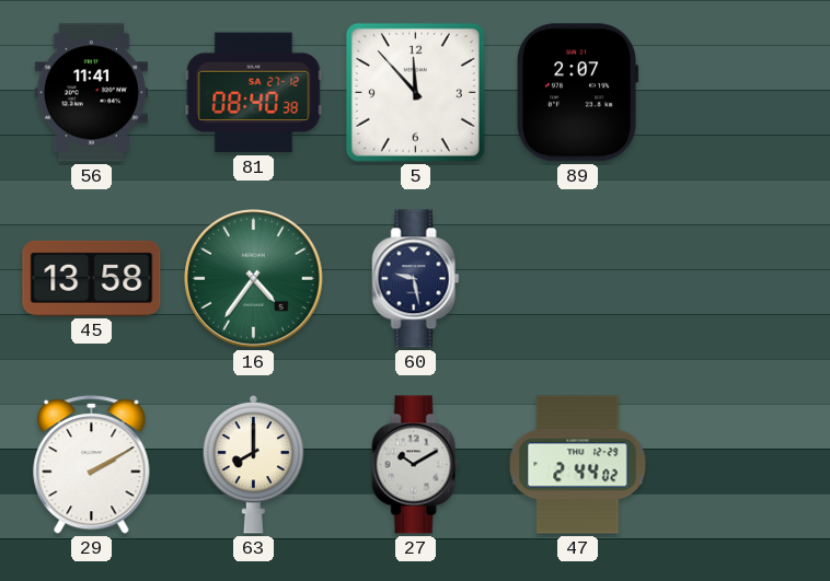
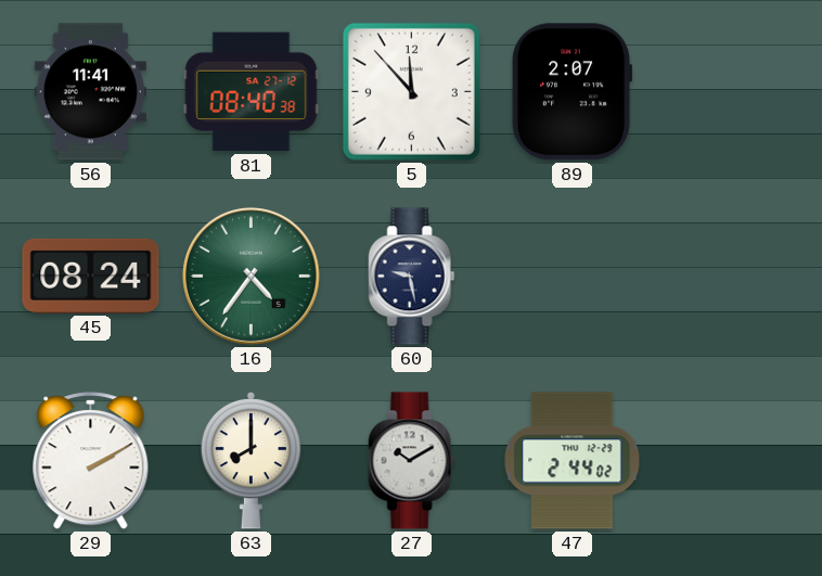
45: 13:58 -> 08:24
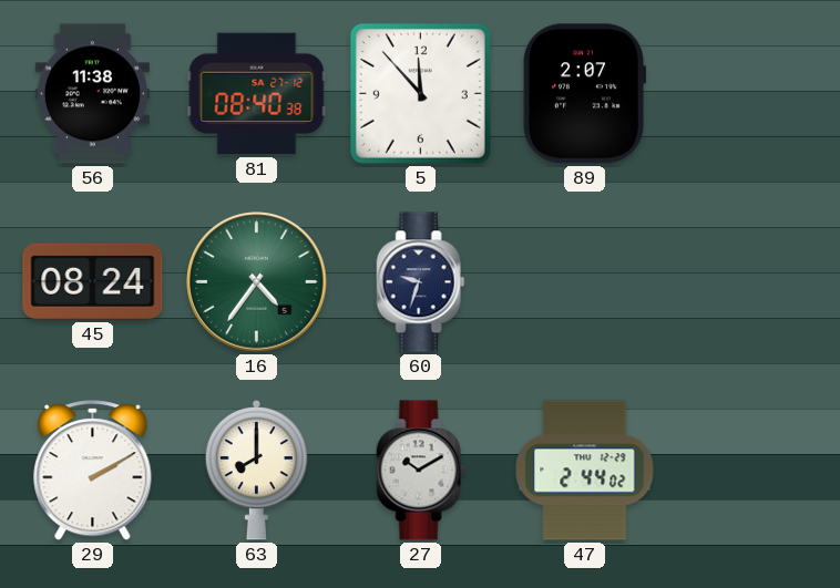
56: 11:41 -> 11:38
60: 9:28 -> 9:33
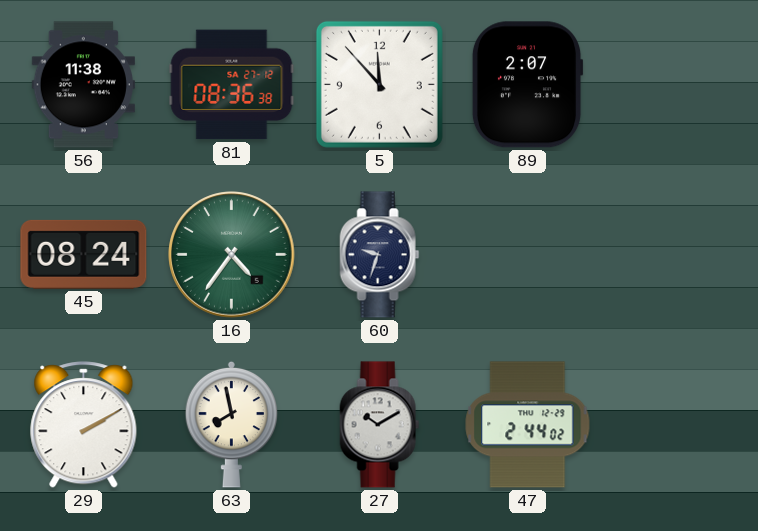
81: 08:40 -> 08:36
63: 8:00 -> 7:58
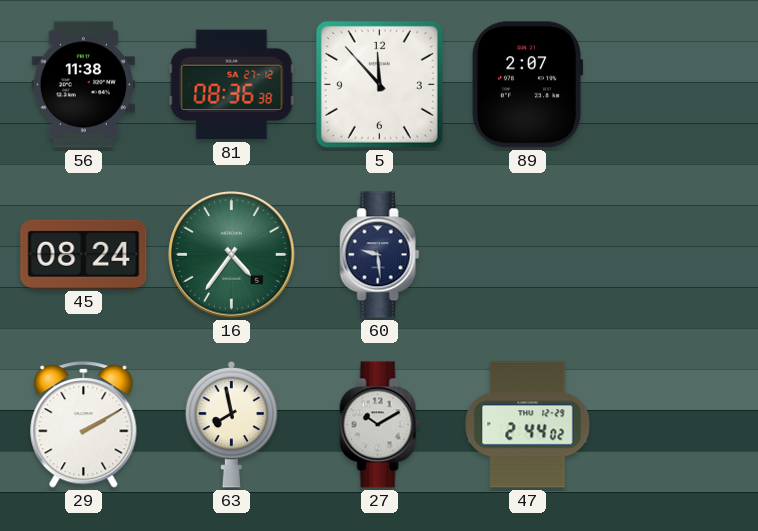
60: 9:33 -> 9:29
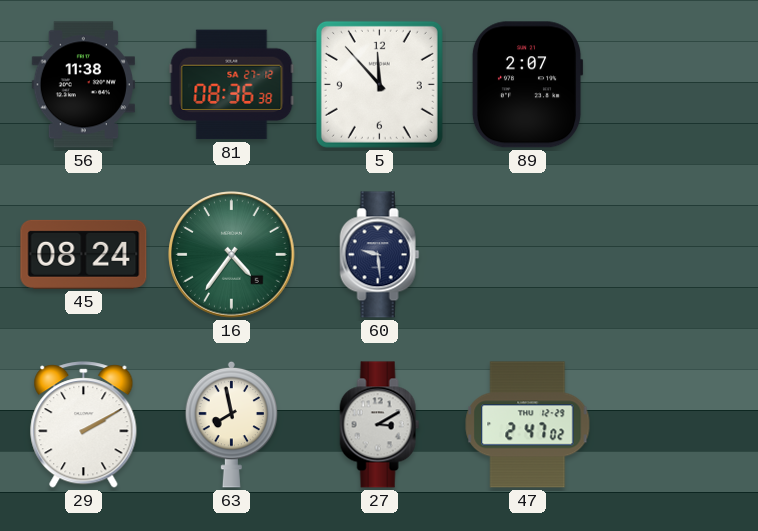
27: 10:10 -> 3:10
47: 2:44 -> 2:47
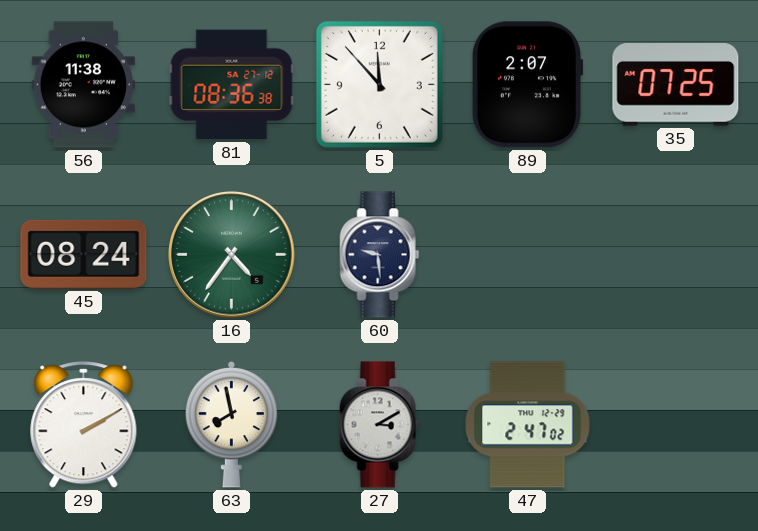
35: none -> 07:25
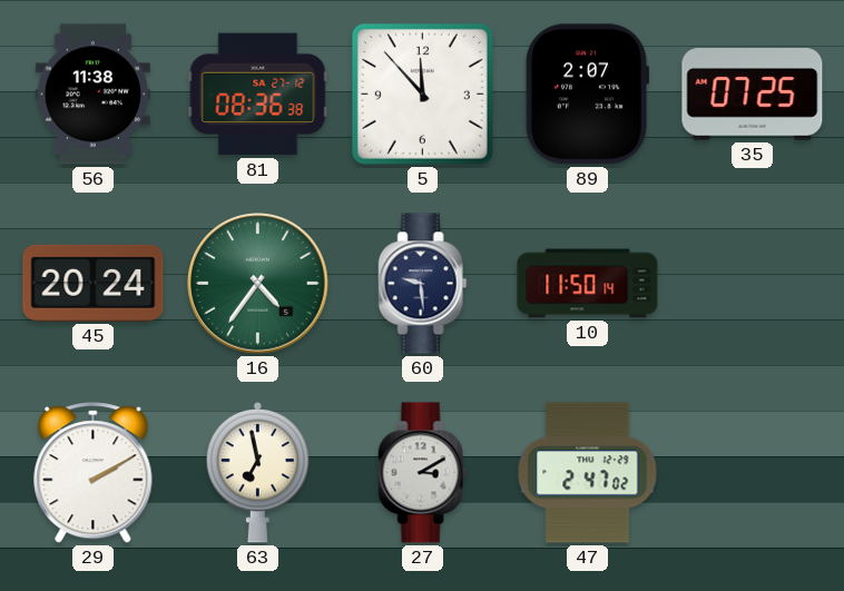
45: 08:24 -> 20:24
10: none -> 11:50
63: 7:58 -> 6:58
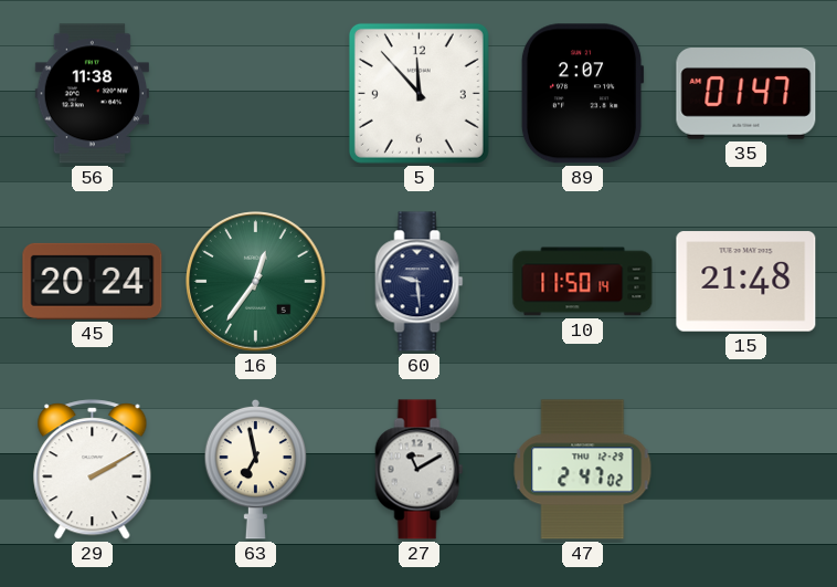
81: 08:36 -> none
35: 07:25 -> 01:47
16: 4:36 -> 12:36
15: none -> 21:48
27: 3:10 -> 11:10
